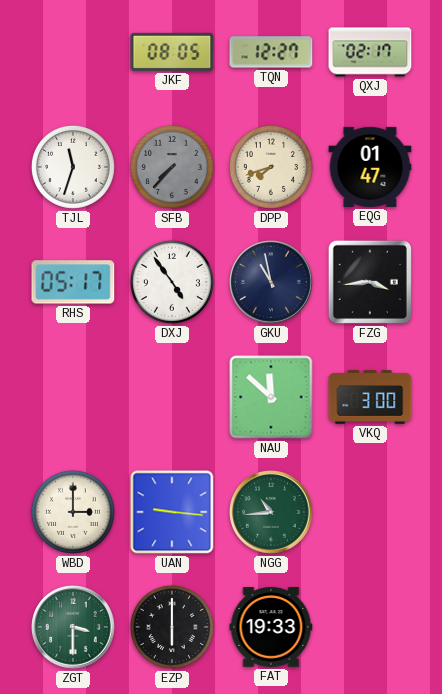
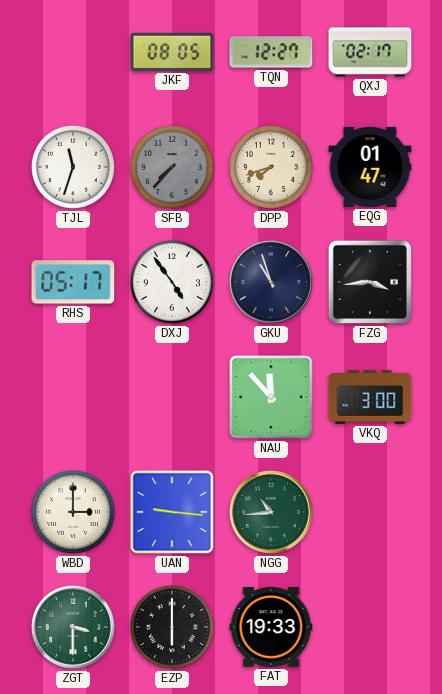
GKU: 10:58 -> 10:57
NAU: 11:52 -> 11:53
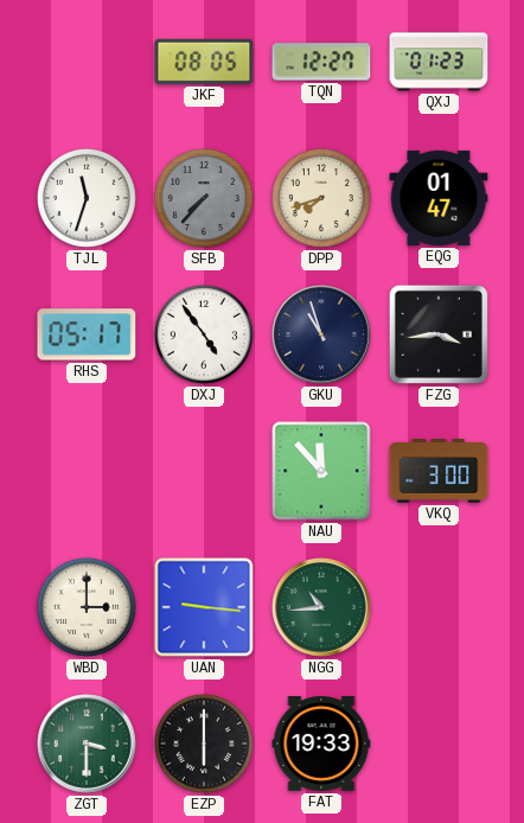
QXJ: 02:17 -> 01:23
